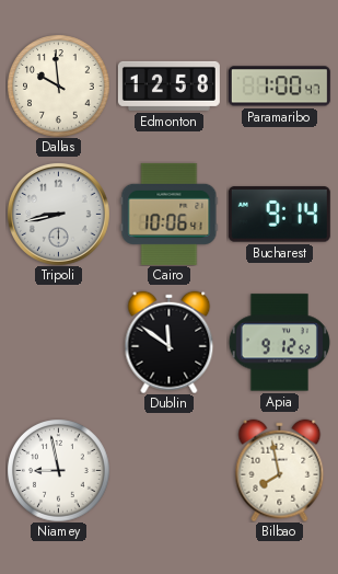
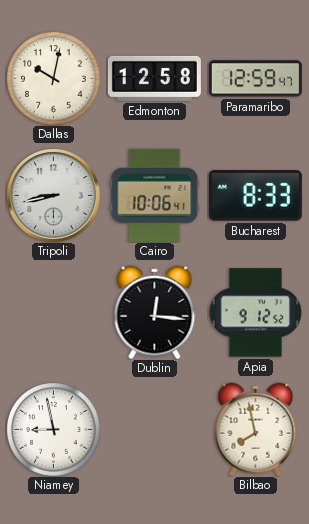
Dallas: 9:59 -> 10:02
Paramaribo: 1:00 -> 12:59
Bucharest: 9:14 -> 8:33
Dublin: 11:51 -> 12:16
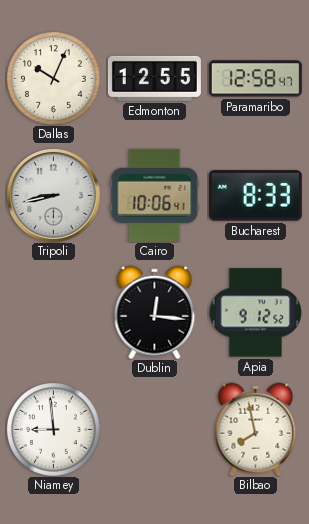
Dallas: 10:02 -> 10:04
Edmonton: 12:58 -> 12:55
Paramaribo: 12:59 -> 12:58
Niamey: 8:58 -> 8:59
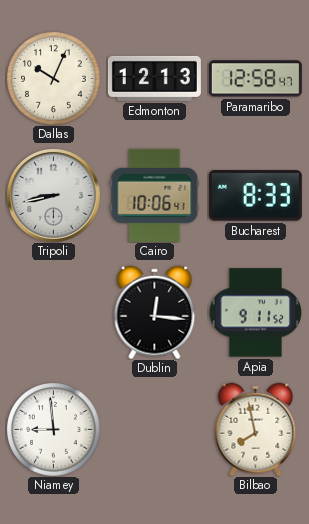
Edmonton: 12:55 -> 12:13
Apia: 9:12 -> 9:11
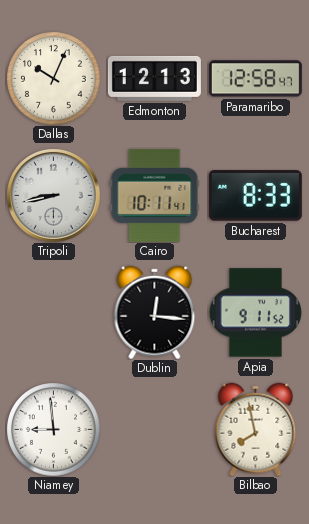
Cairo: 10:06 -> 10:11
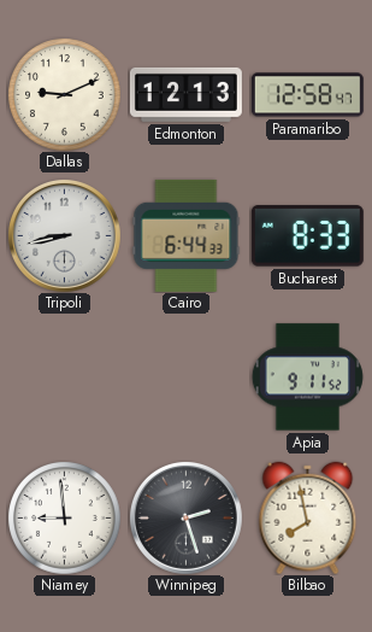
Dallas: 10:04 -> 9:11
Cairo: 10:11 -> 6:44
Dublin: 12:16 -> none
Winnipeg: none -> 2:27
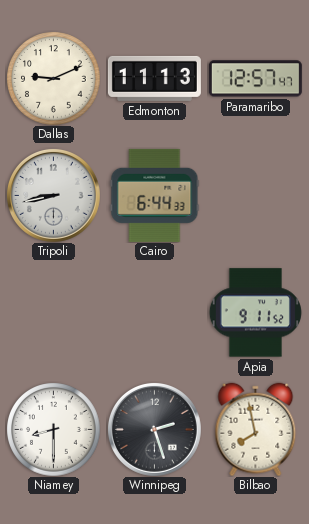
Edmonton: 12:13 -> 11:13
Paramaribo: 12:58 -> 12:57
Bucharest: 8:33 -> none
Niamey: 8:59 -> 8:30
